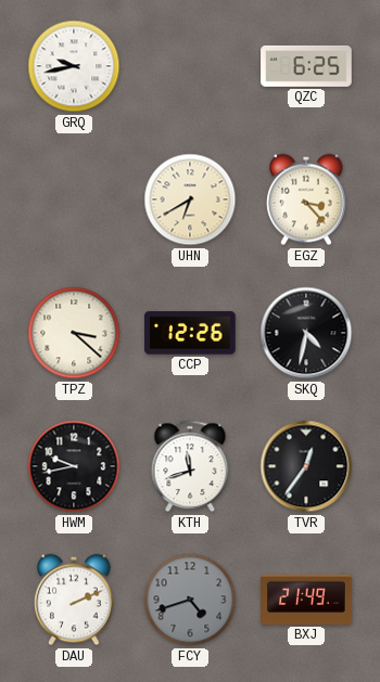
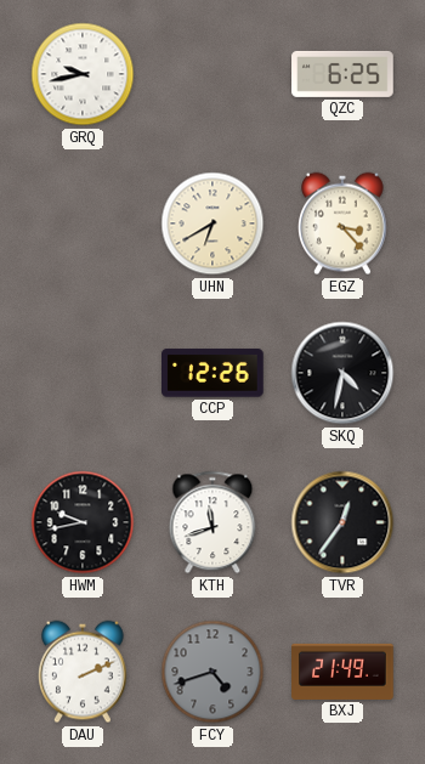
TPZ: 3:22 -> none
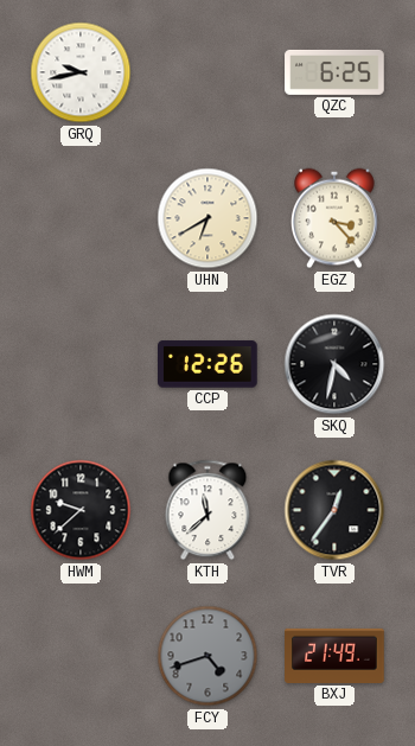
HWM: 9:43 -> 9:38
KTH: 11:42 -> 11:38
DAU: 2:11 -> none
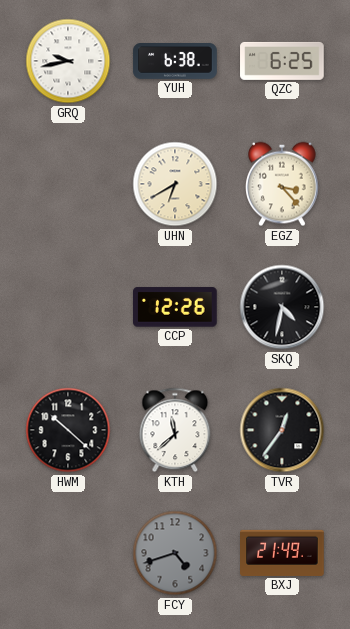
YUH: none -> 6:38
HWM: 9:38 -> 10:22
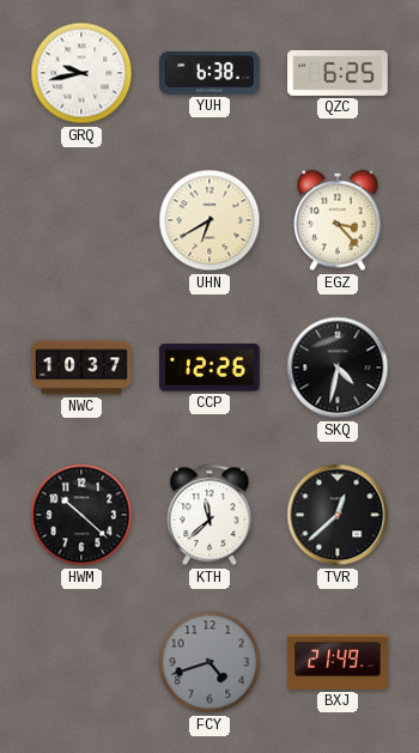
NWC: none -> 10:37
TVR: 12:36 -> 12:38
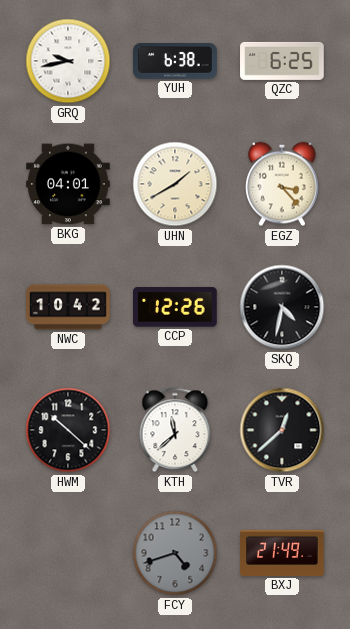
BKG: none -> 04:01
UHN: 6:40 -> 1:40
NWC: 10:37 -> 10:42
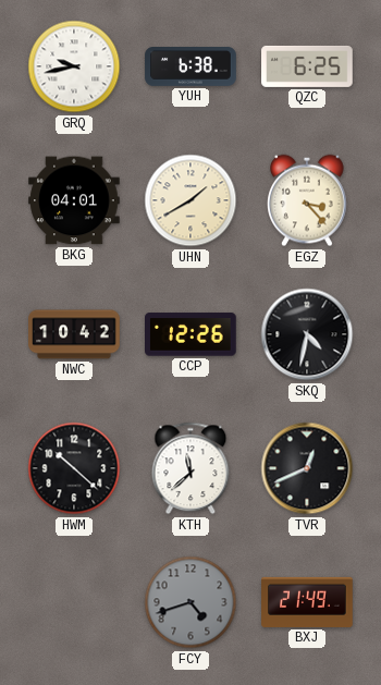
TVR: 12:38 -> 12:41
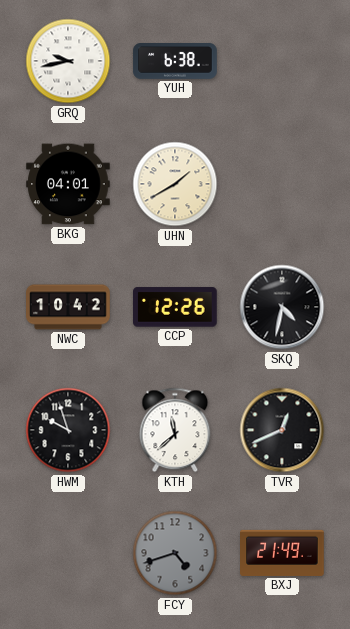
QZC: 6:25 -> none
EGZ: 3:23 -> none
HWM: 10:22 -> 9:57
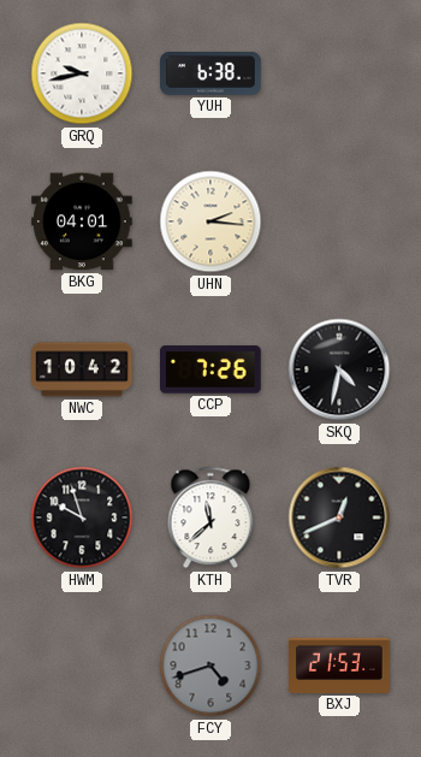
UHN: 1:40 -> 2:16
CCP: 12:26 -> 7:26
BXJ: 21:49 -> 21:53
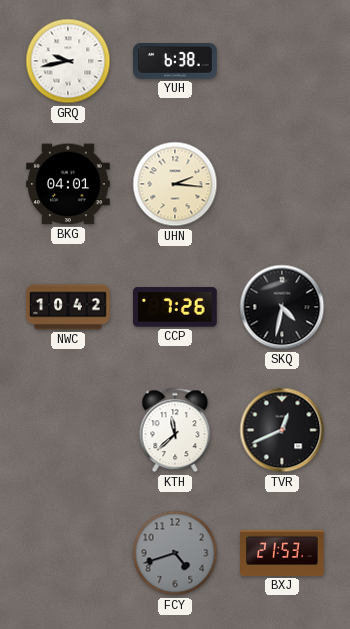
HWM: 9:57 -> none
